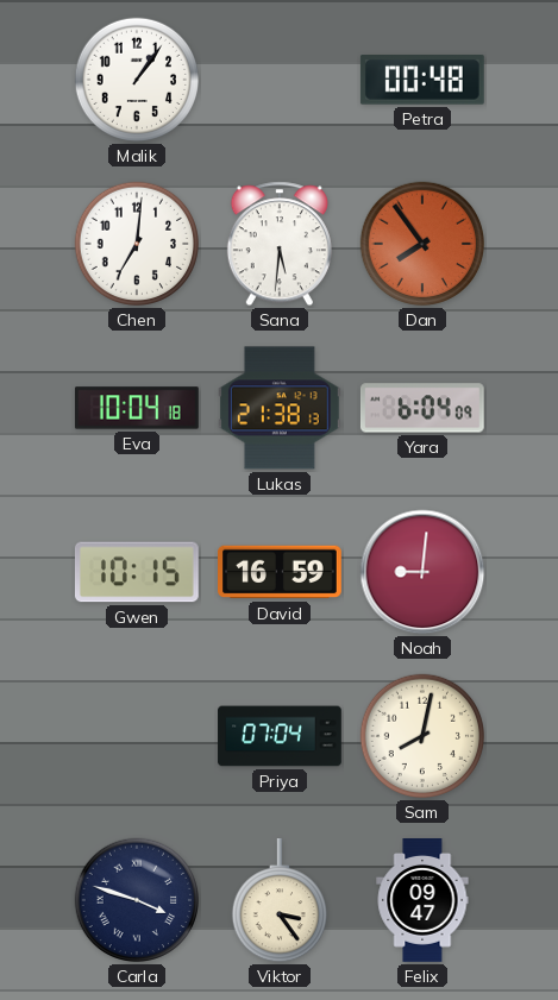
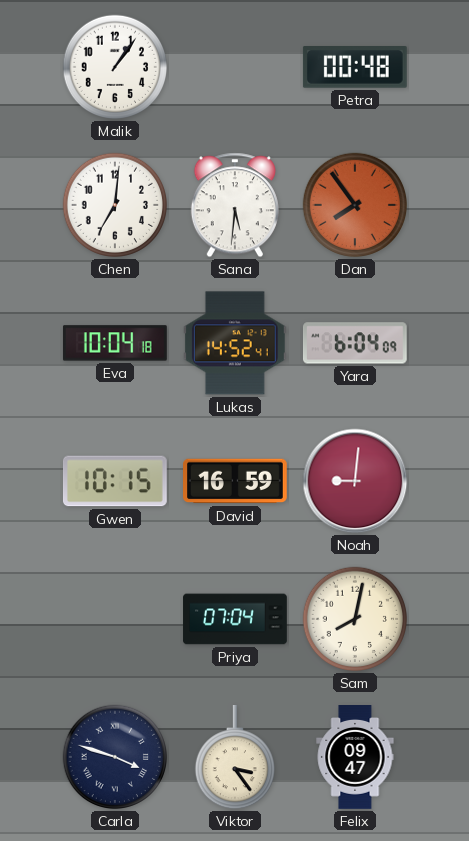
Lukas: 21:38 -> 14:52
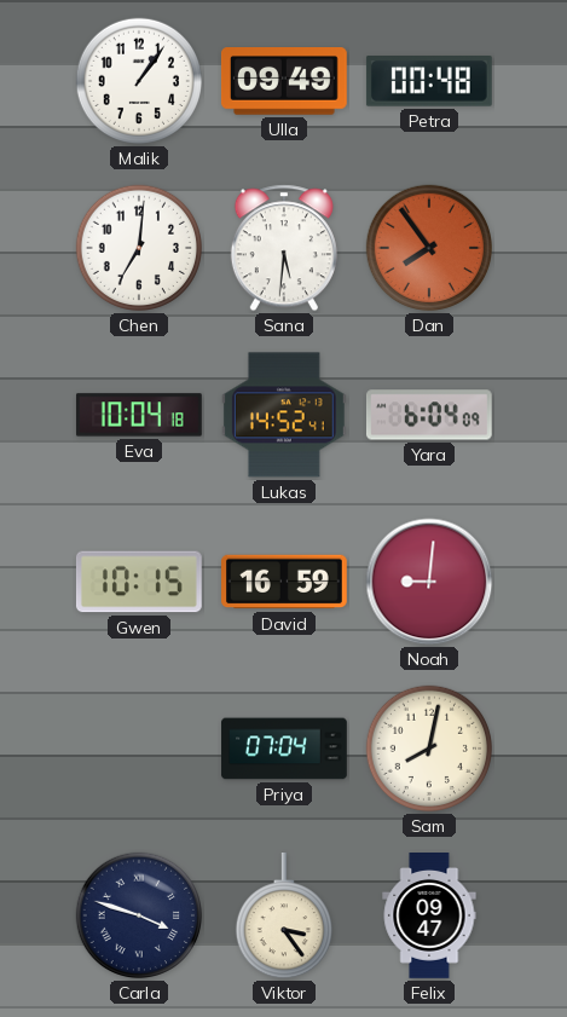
Ulla: none -> 09:49
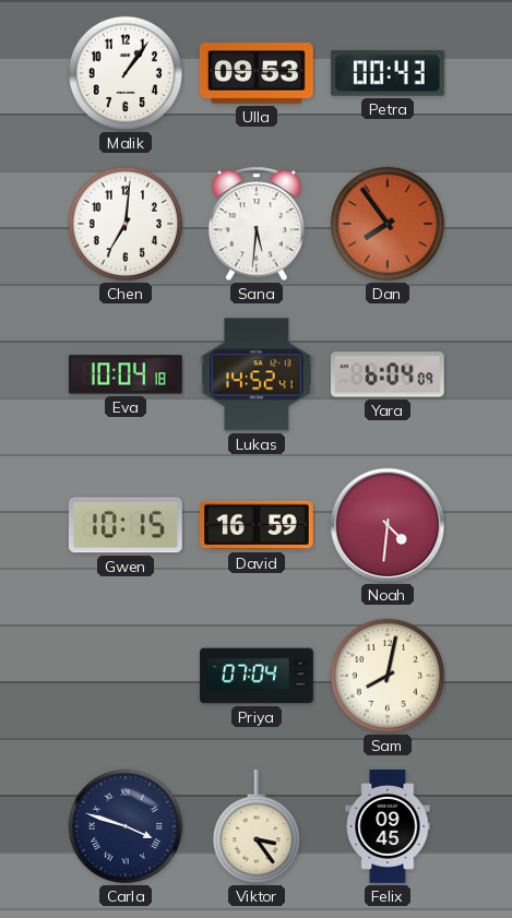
Ulla: 09:49 -> 09:53
Petra: 00:48 -> 00:43
Noah: 9:01 -> 4:31
Felix: 09:47 -> 09:45
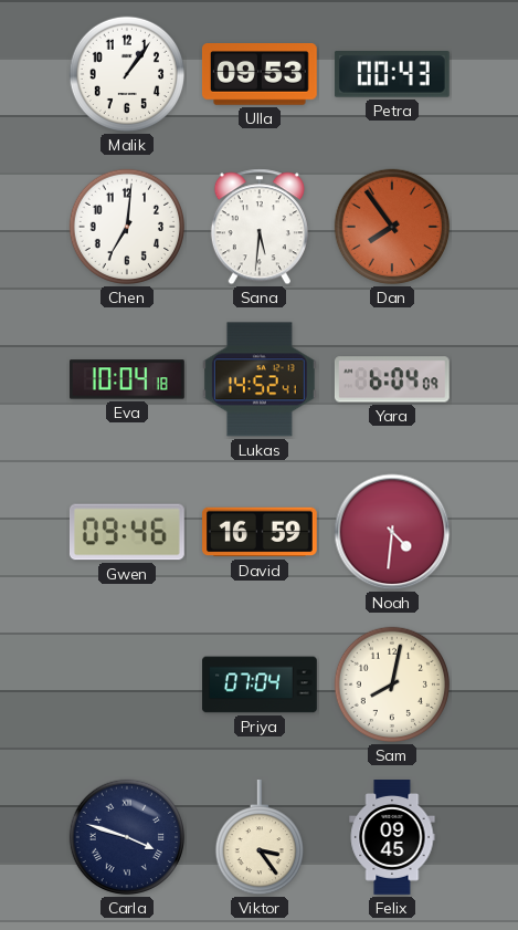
Gwen: 10:15 -> 09:46
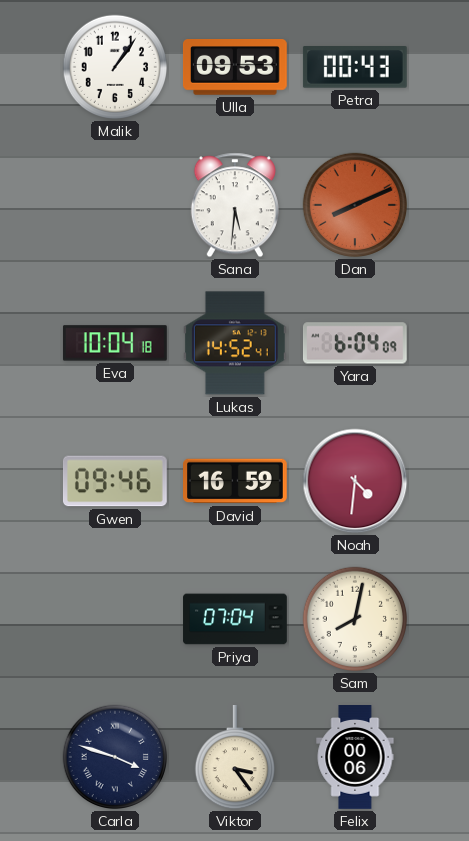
Chen: 7:01 -> none
Dan: 7:54 -> 8:11
Felix: 09:45 -> 00:06
